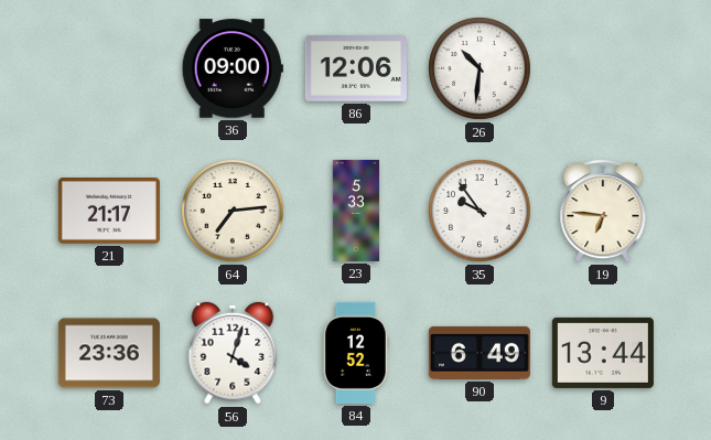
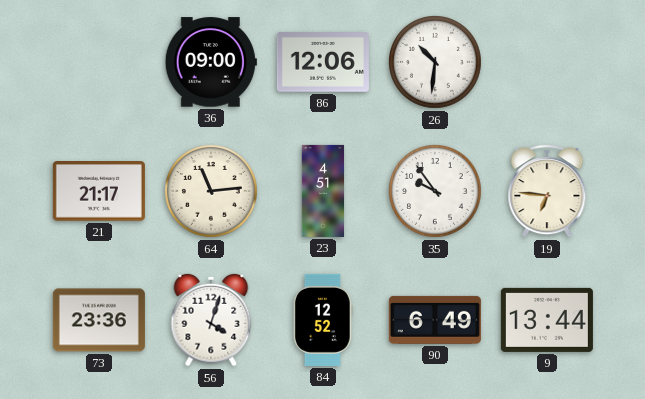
64: 7:14 -> 11:14
23: 5:33 -> 4:51
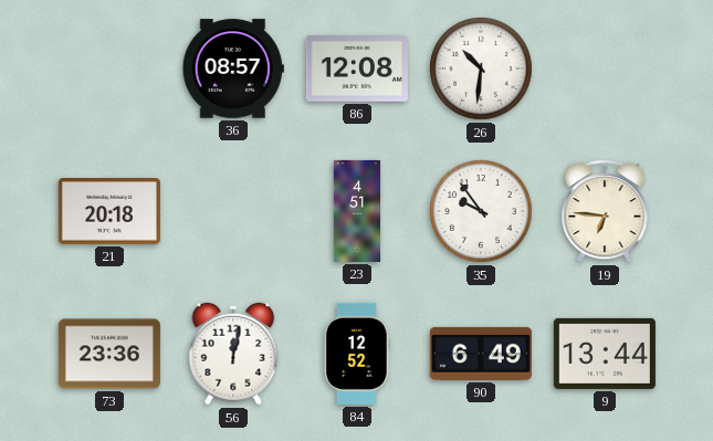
36: 09:00 -> 08:57
86: 12:06 -> 12:08
21: 21:17 -> 20:18
64: 11:14 -> none
56: 4:03 -> 12:02
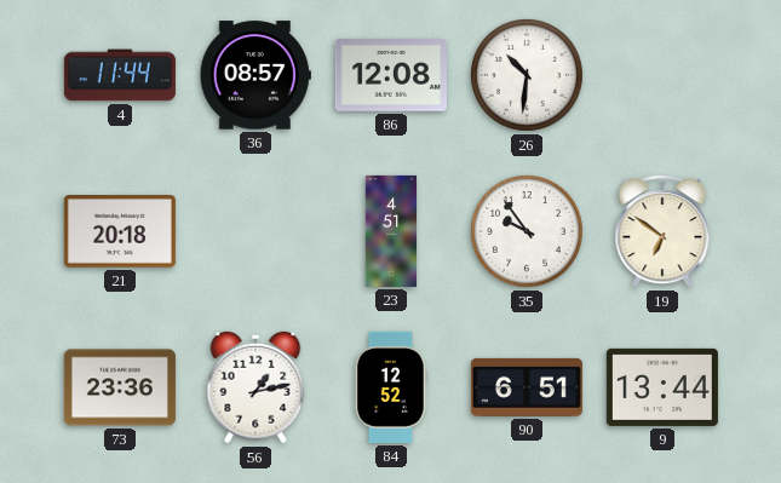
4: none -> 11:44
19: 6:46 -> 6:51
56: 12:02 -> 1:13
90: 6:49 -> 6:51
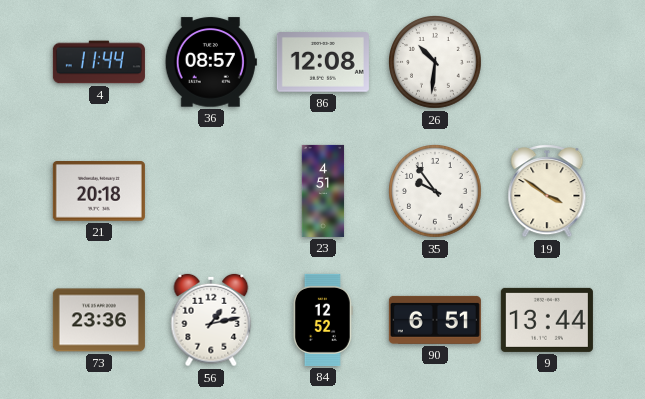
19: 6:51 -> 3:51
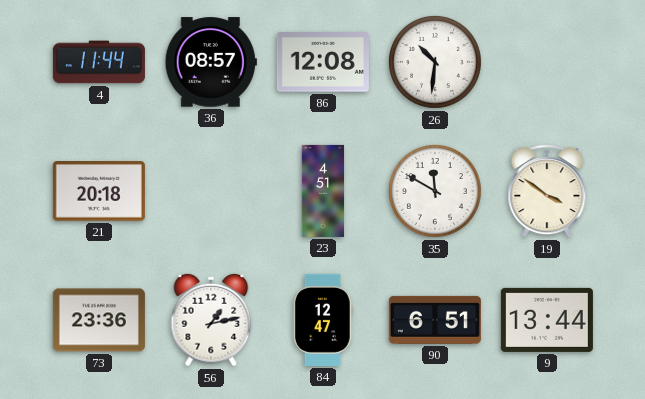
35: 9:54 -> 11:50
84: 12:52 -> 12:47
